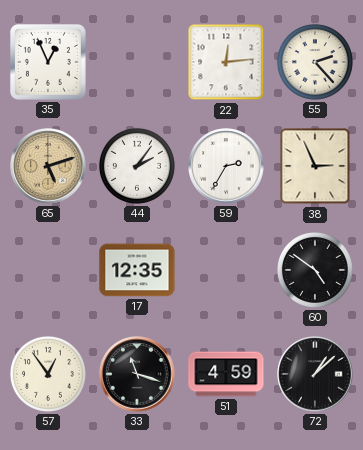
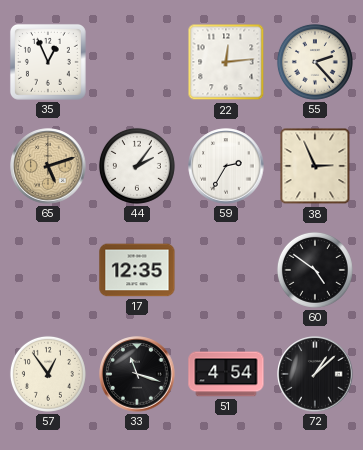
51: 4:59 -> 4:54
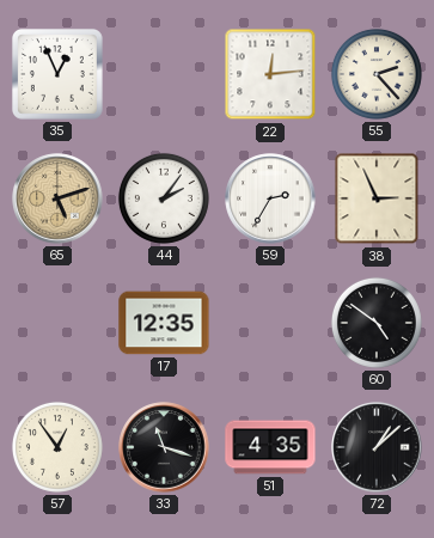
51: 4:54 -> 4:35
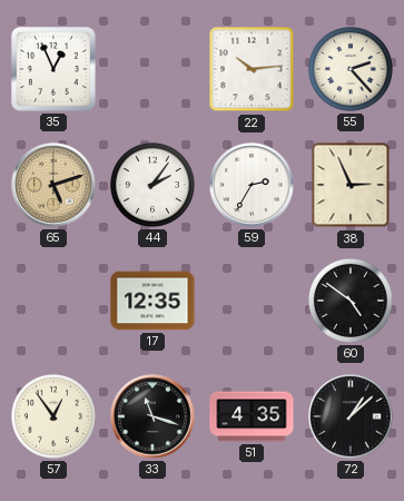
22: 12:14 -> 10:14
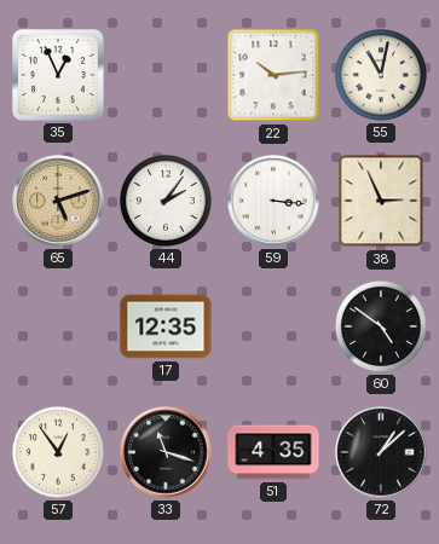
55: 2:23 -> 11:02
59: 2:35 -> 3:16
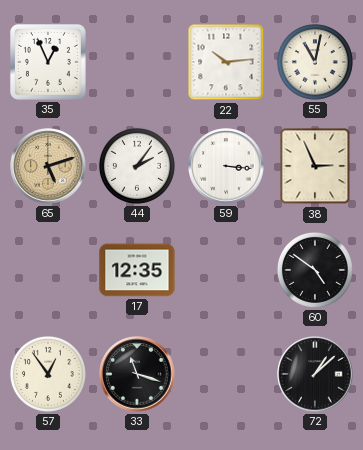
51: 4:35 -> none
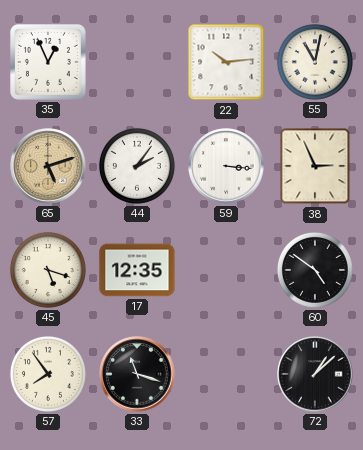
45: none -> 5:18
57: 12:54 -> 7:54
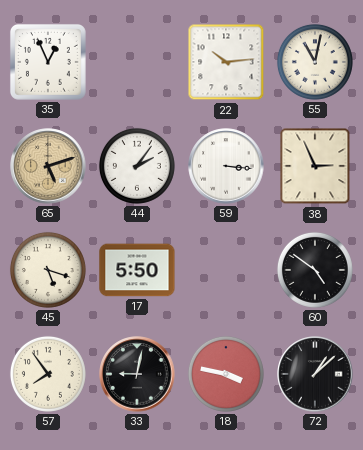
17: 12:35 -> 5:50
33: 11:18 -> 9:02
18: none -> 3:47
